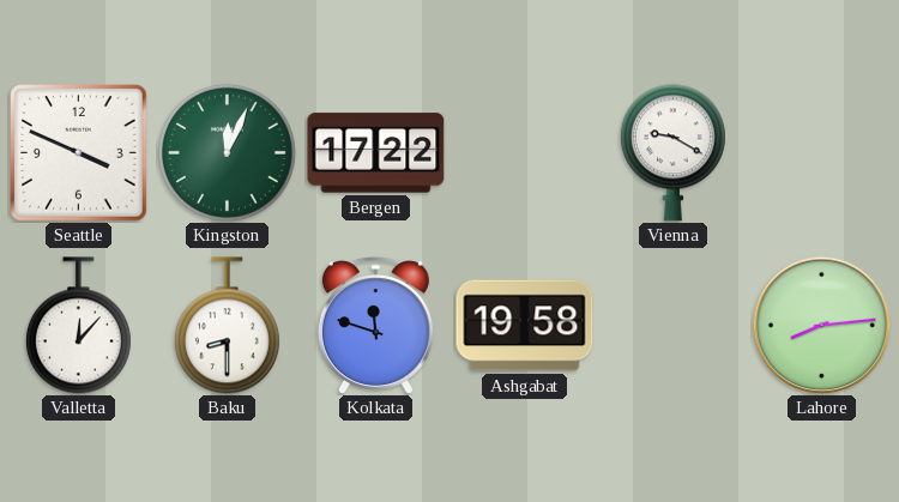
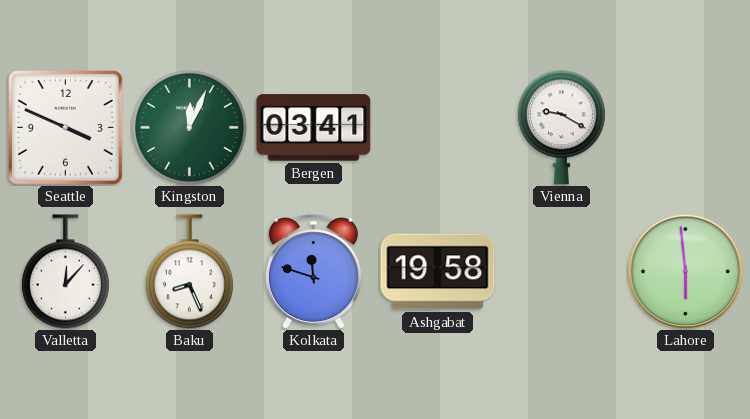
Bergen: 17:22 -> 03:41
Baku: 8:30 -> 8:26
Lahore: 8:14 -> 5:59
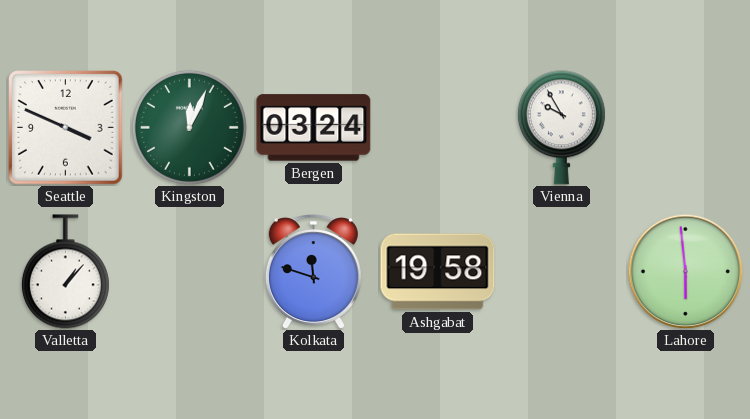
Bergen: 03:41 -> 03:24
Vienna: 9:20 -> 9:55
Valletta: 12:07 -> 1:07
Baku: 8:26 -> none
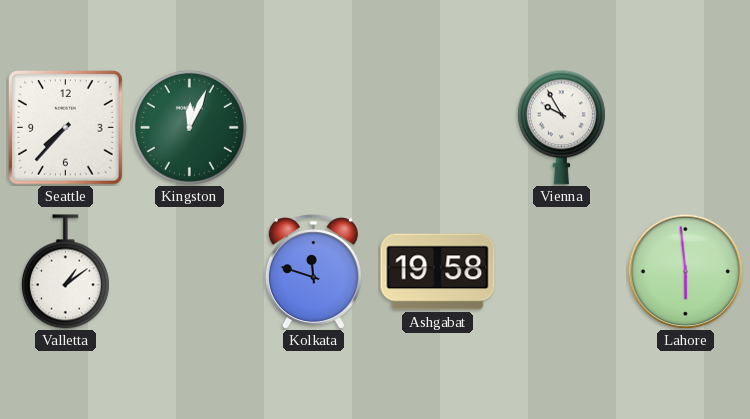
Seattle: 3:49 -> 7:37
Bergen: 03:24 -> none
Valletta: 1:07 -> 1:09
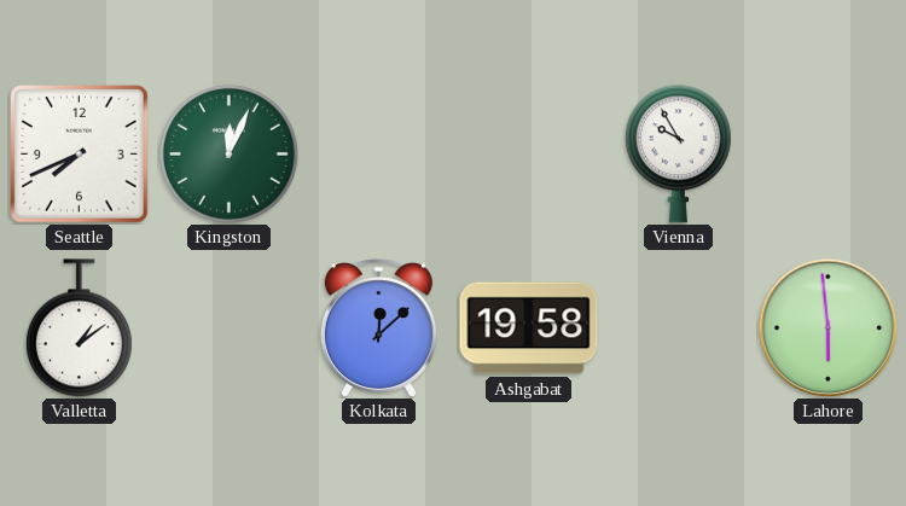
Seattle: 7:37 -> 7:41
Kolkata: 11:48 -> 12:08
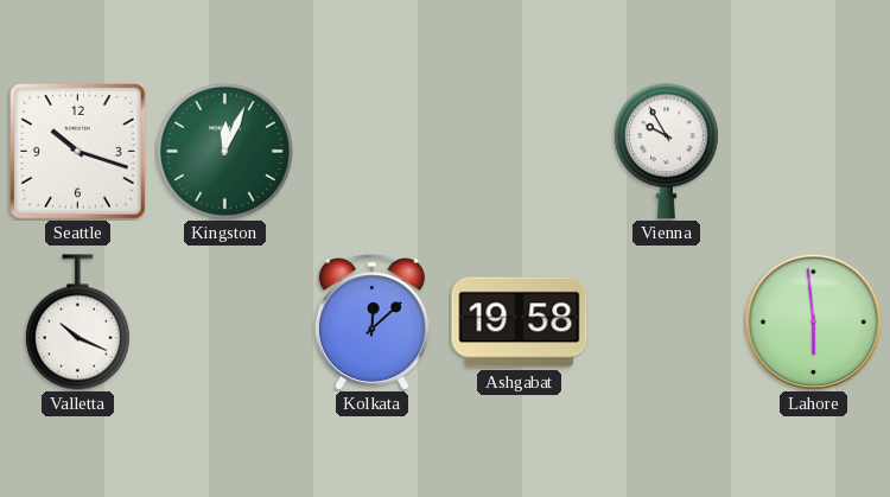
Seattle: 7:41 -> 10:18
Valletta: 1:09 -> 10:19
